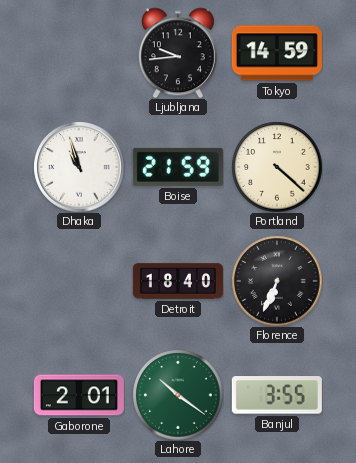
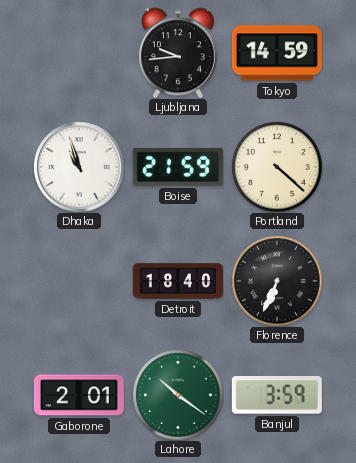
Banjul: 3:55 -> 3:59
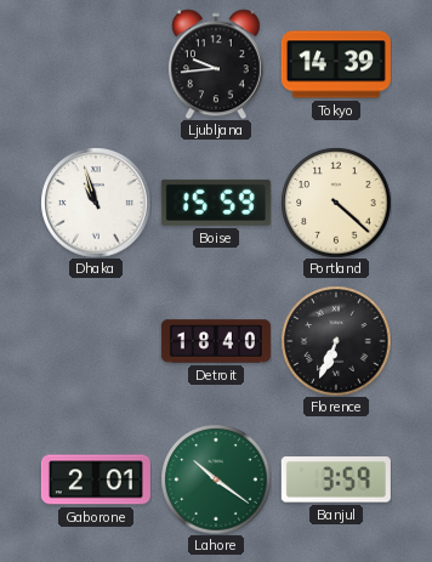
Tokyo: 14:59 -> 14:39
Boise: 21:59 -> 15:59
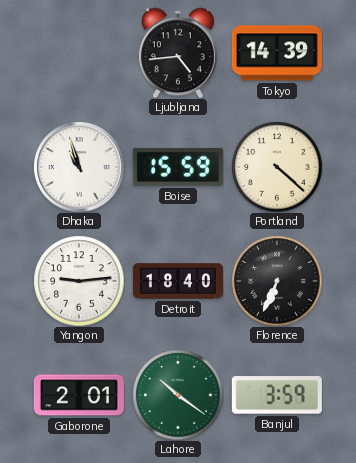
Ljubljana: 9:44 -> 4:44
Yangon: none -> 9:14
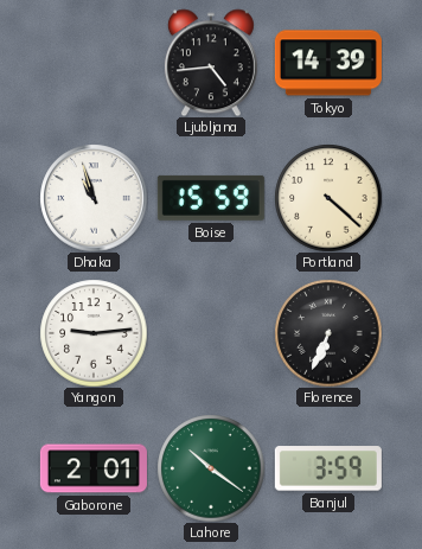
Detroit: 18:40 -> none
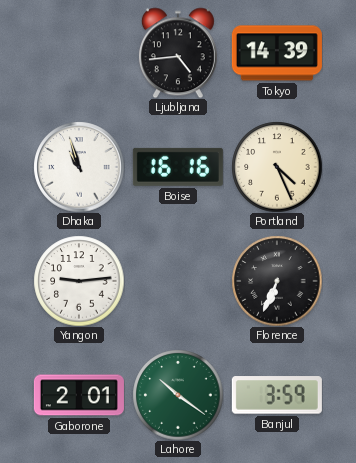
Boise: 15:59 -> 16:16
Portland: 4:22 -> 4:26
